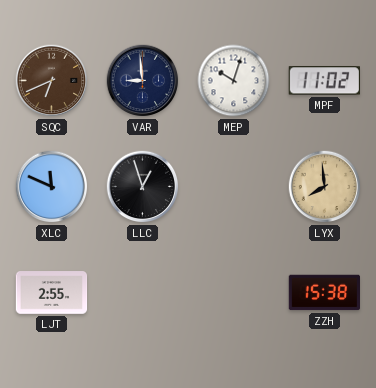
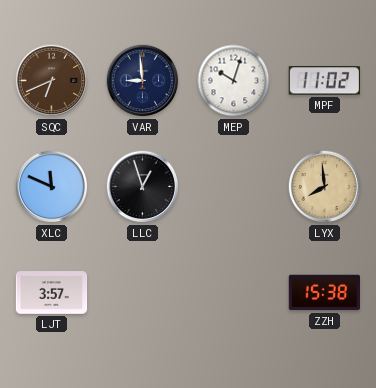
LJT: 2:55 -> 3:57
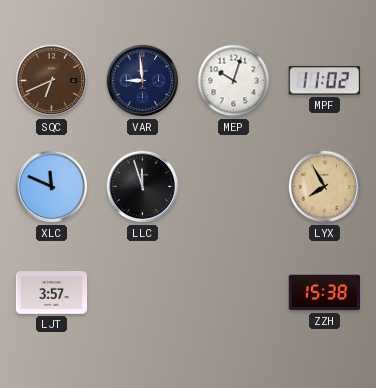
LLC: 12:57 -> 11:57
LYX: 7:59 -> 7:55
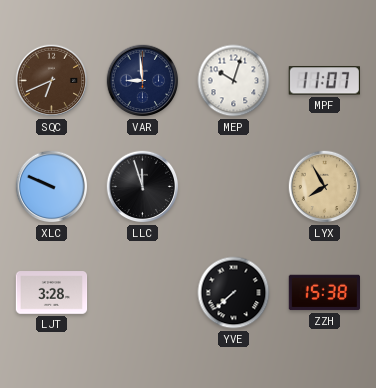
MPF: 11:02 -> 11:07
XLC: 11:49 -> 9:49
LJT: 3:57 -> 3:28
YVE: none -> 7:38
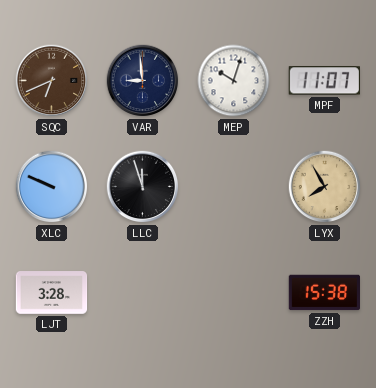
YVE: 7:38 -> none
